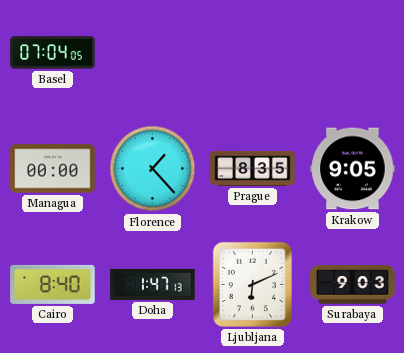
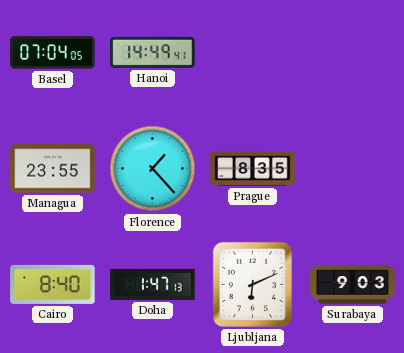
Hanoi: none -> 14:49
Managua: 00:00 -> 23:55
Krakow: 9:05 -> none
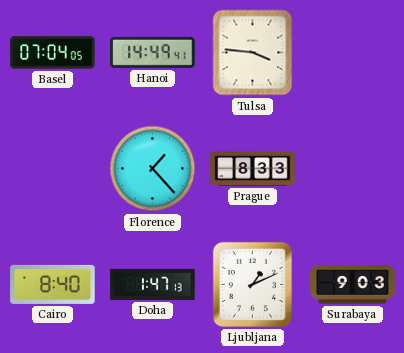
Tulsa: none -> 3:46
Managua: 23:55 -> none
Prague: 8:35 -> 8:33
Ljubljana: 6:11 -> 1:11
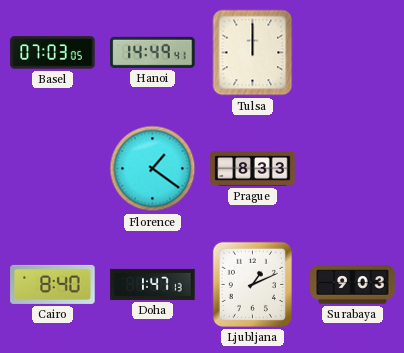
Basel: 07:04 -> 07:03
Tulsa: 3:46 -> 12:00
Florence: 1:23 -> 1:21
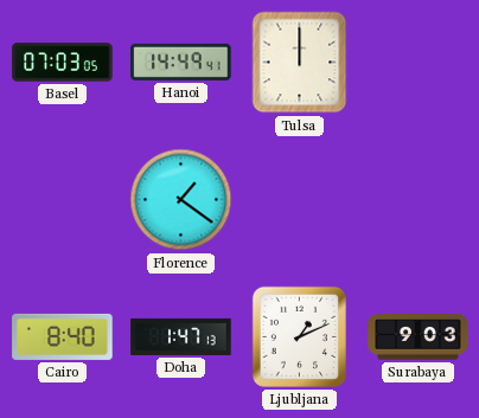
Prague: 8:33 -> none
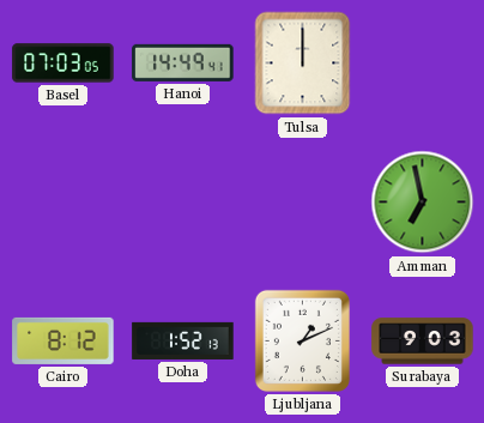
Florence: 1:21 -> none
Amman: none -> 6:58
Cairo: 8:40 -> 8:12
Doha: 1:47 -> 1:52
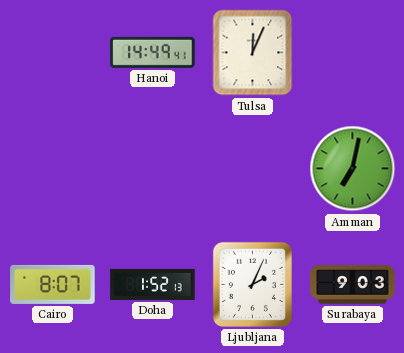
Basel: 07:03 -> none
Tulsa: 12:00 -> 12:04
Amman: 6:58 -> 7:02
Cairo: 8:12 -> 8:07
Ljubljana: 1:11 -> 2:04
